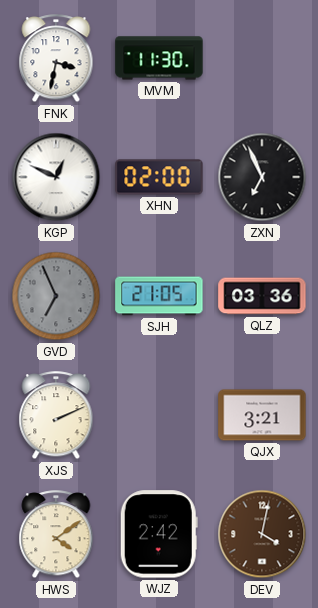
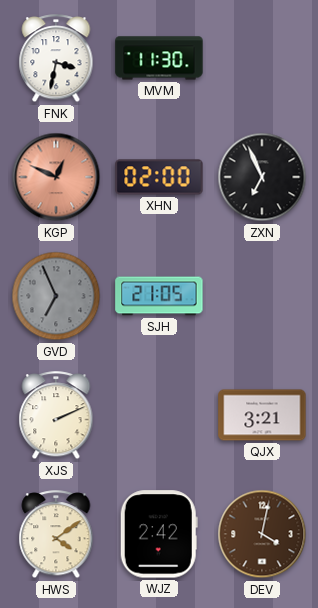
KGP dial: white -> salmon
QLZ: 03:36 -> none
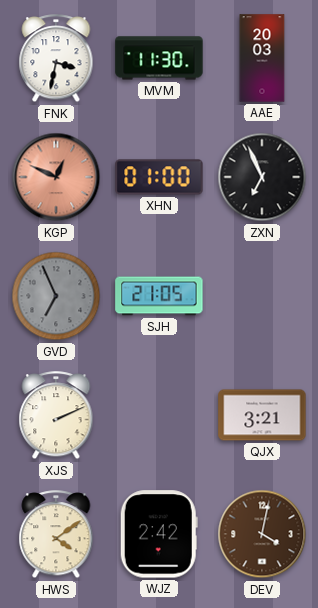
AAE: none -> 20:03
XHN: 02:00 -> 01:00
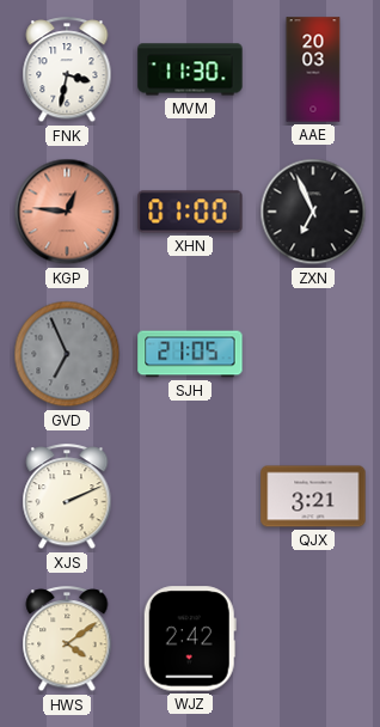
KGP: 12:49 -> 12:46
DEV: 4:02 -> none
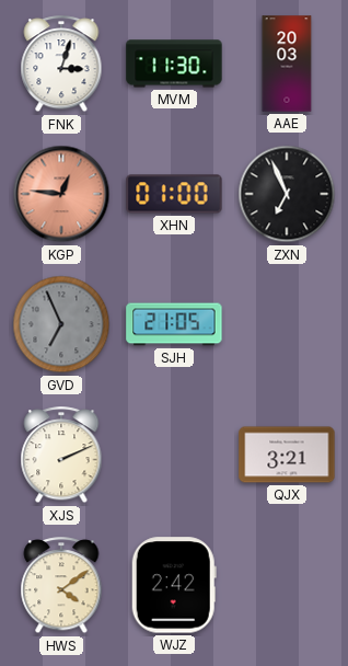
FNK: 3:32 -> 3:03
